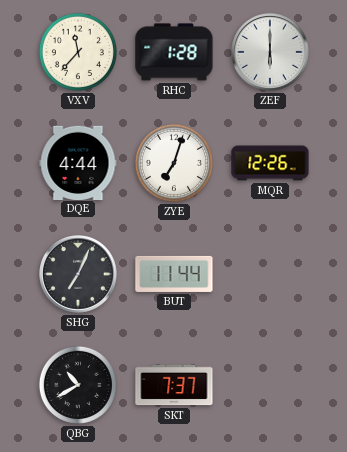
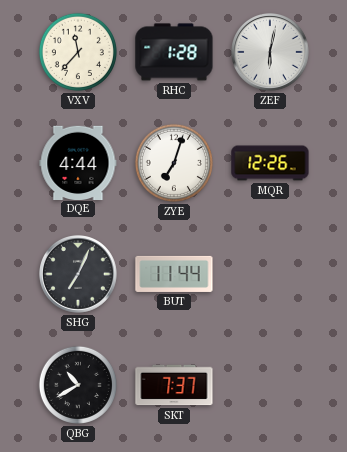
ZEF: 6:00 -> 6:02
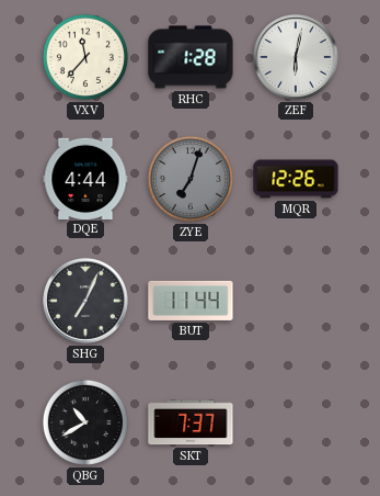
ZYE dial: white -> grey
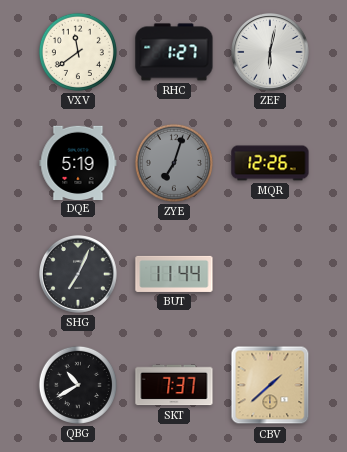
VXV: 11:37 -> 11:39
RHC: 1:28 -> 1:27
DQE: 4:44 -> 5:19
CBV: none -> 1:38
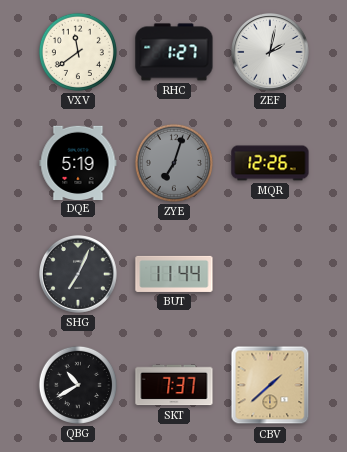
ZEF: 6:02 -> 2:02
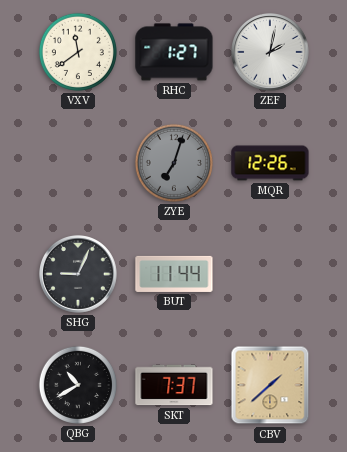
DQE: 5:19 -> none
SHG: 7:04 -> 9:04
